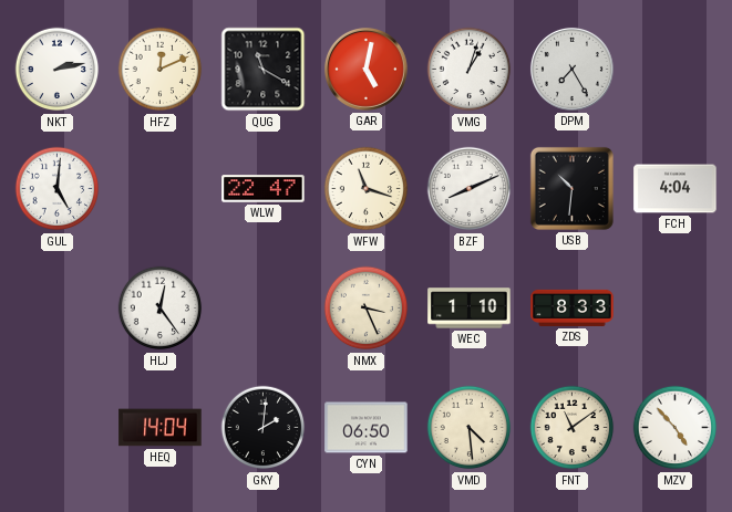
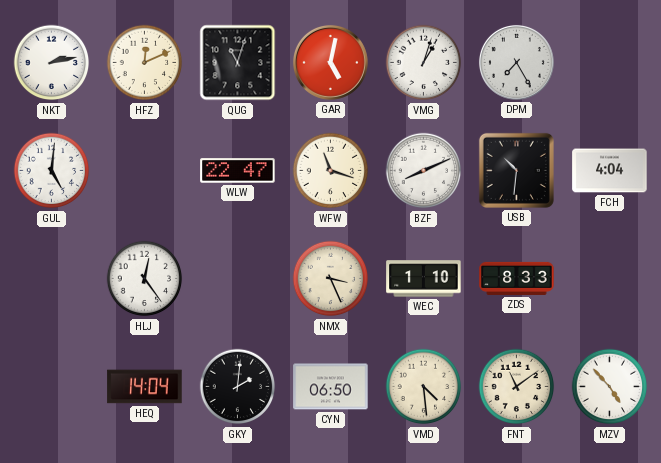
QUG: 11:20 -> 11:03
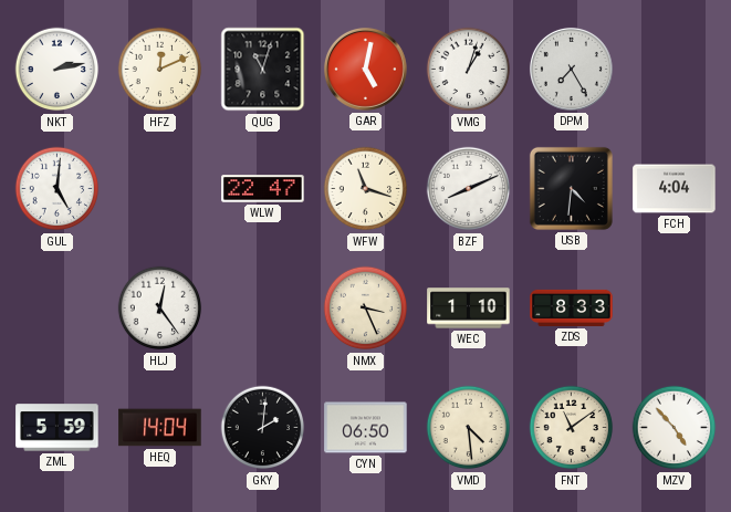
USB: 10:31 -> 4:31
ZML: none -> 5:59
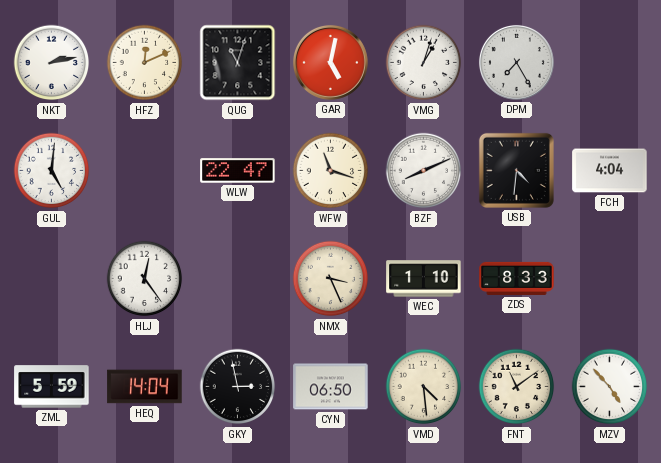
GKY: 2:01 -> 2:58
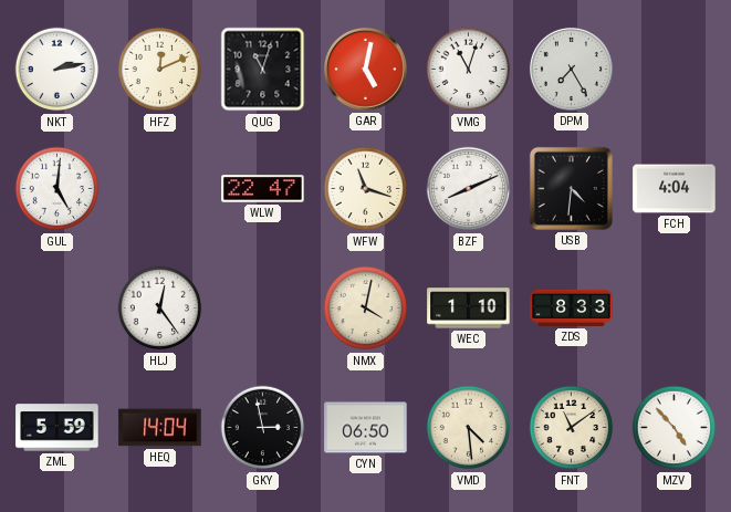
VMG: 1:03 -> 11:03
NMX: 3:26 -> 4:02
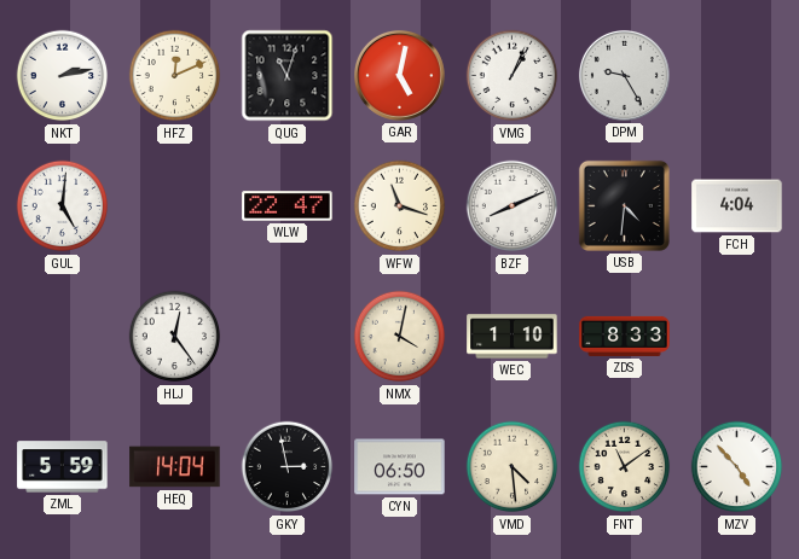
VMG: 11:03 -> 1:04
DPM: 7:25 -> 9:25
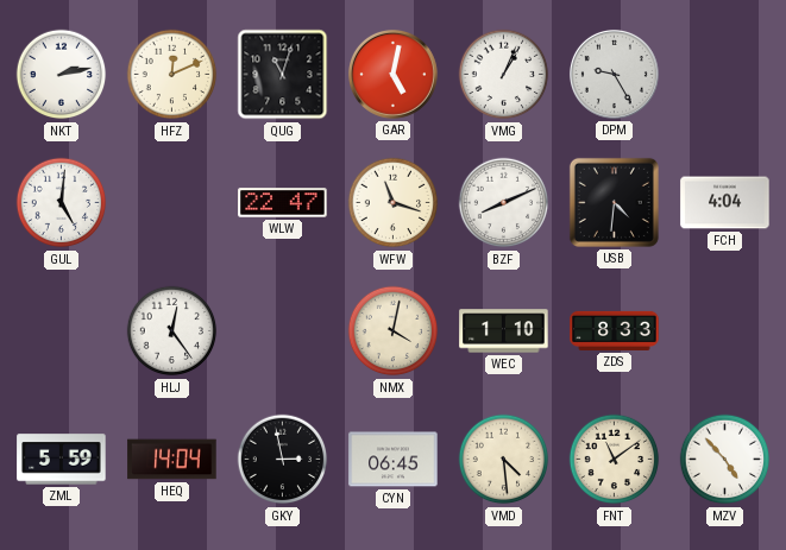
CYN: 06:50 -> 06:45
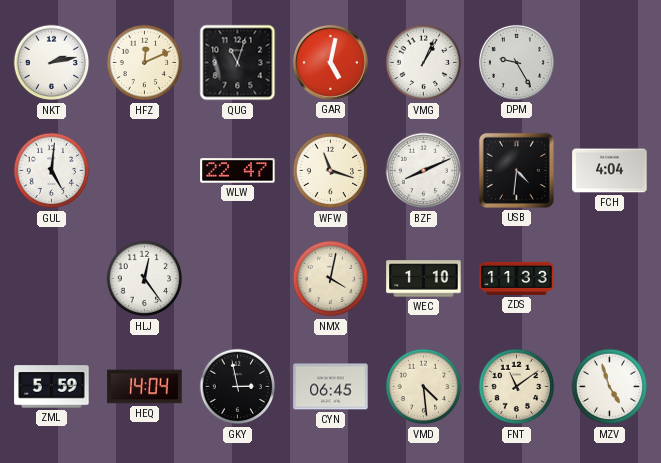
ZDS: 8:33 -> 11:33
MZV: 4:53 -> 4:57
